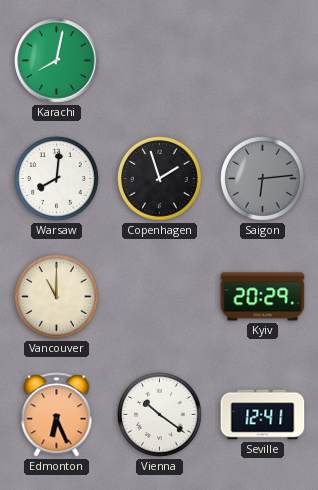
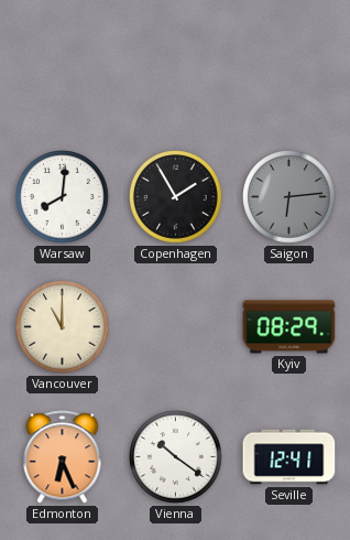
Karachi: 8:02 -> none
Copenhagen: 1:57 -> 1:55
Kyiv: 20:29 -> 08:29
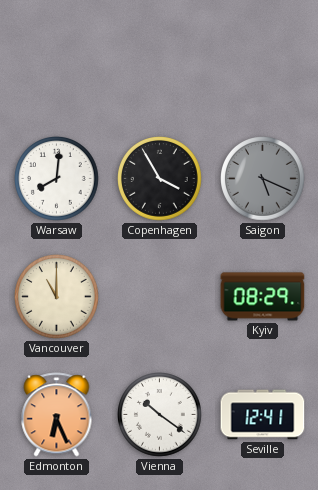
Copenhagen: 1:55 -> 3:55
Saigon: 6:14 -> 5:19
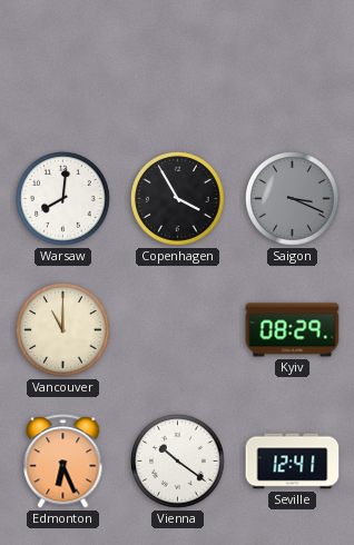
Saigon: 5:19 -> 3:19
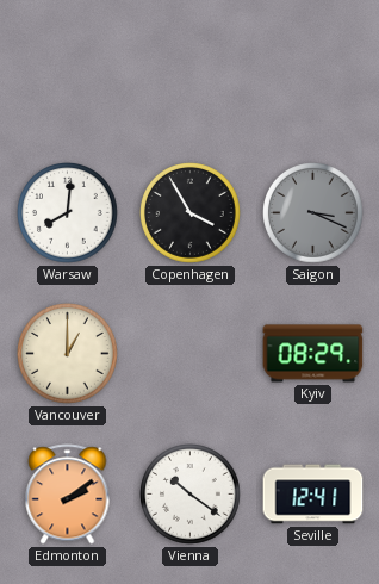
Vancouver: 11:00 -> 1:00
Edmonton: 6:26 -> 2:09
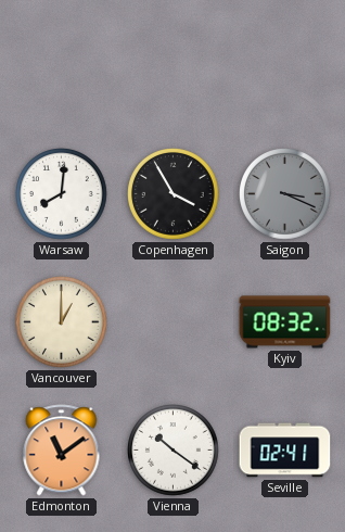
Kyiv: 08:29 -> 08:32
Edmonton: 2:09 -> 11:09
Seville: 12:41 -> 02:41
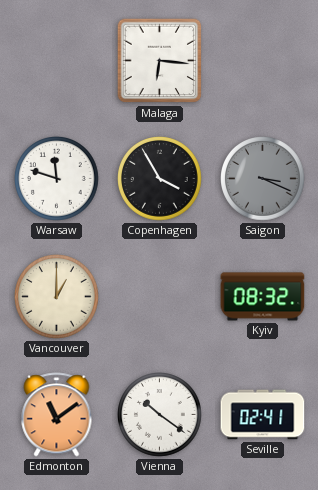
Malaga: none -> 6:16
Warsaw: 8:01 -> 11:48
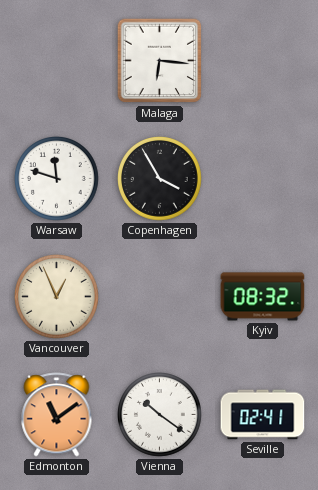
Saigon: 3:19 -> none
Vancouver: 1:00 -> 12:56
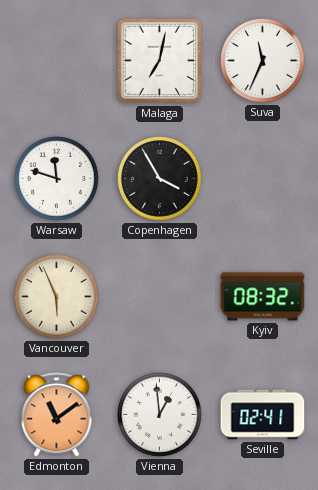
Malaga: 6:16 -> 7:02
Suva: none -> 11:34
Vancouver: 12:56 -> 5:56
Vienna: 10:21 -> 12:59
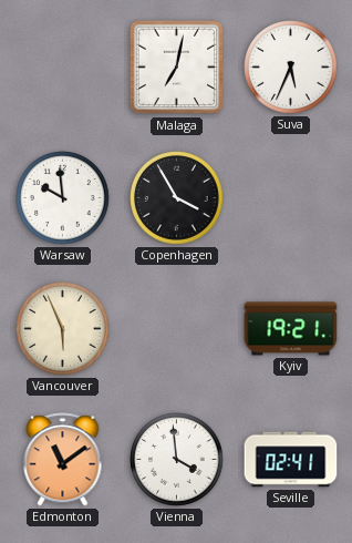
Suva: 11:34 -> 5:34
Warsaw: 11:48 -> 9:59
Kyiv: 08:32 -> 19:21
Vienna: 12:59 -> 3:59
